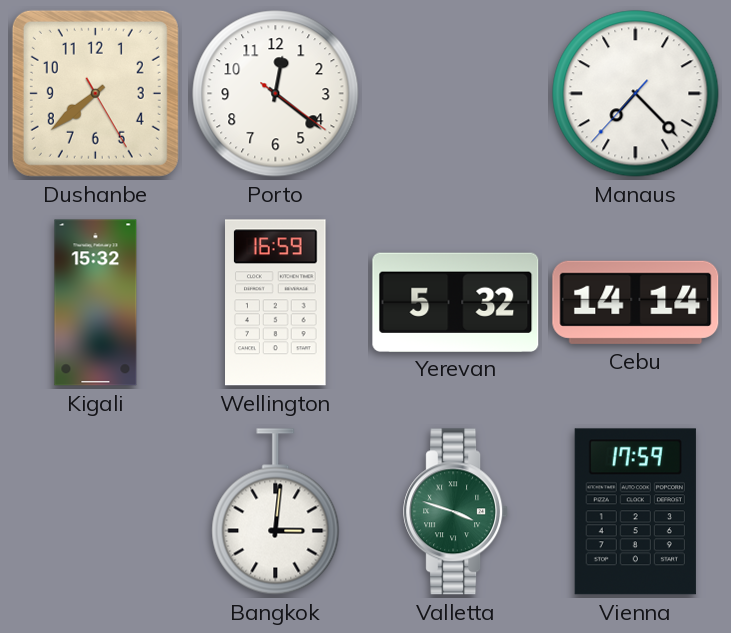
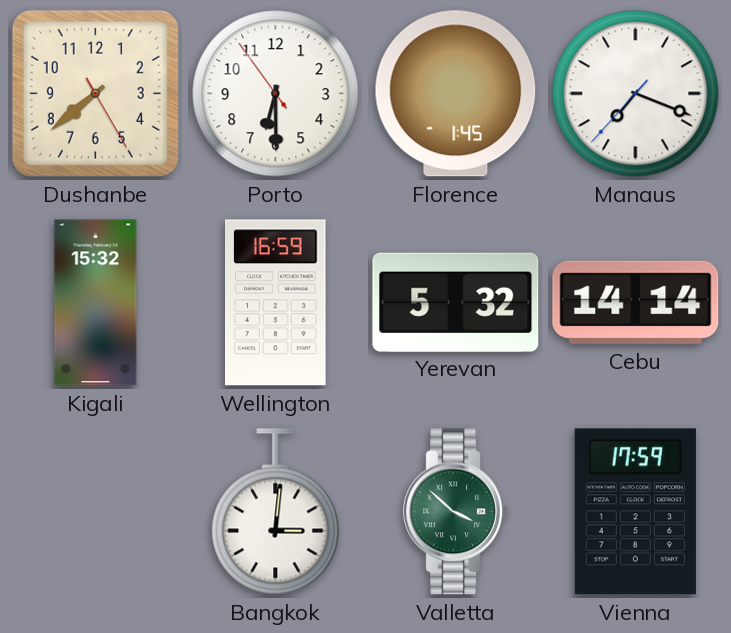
Porto: 12:21 -> 6:29
Florence: none -> 1:45
Manaus: 7:22 -> 7:18
Valletta: 3:48 -> 3:52
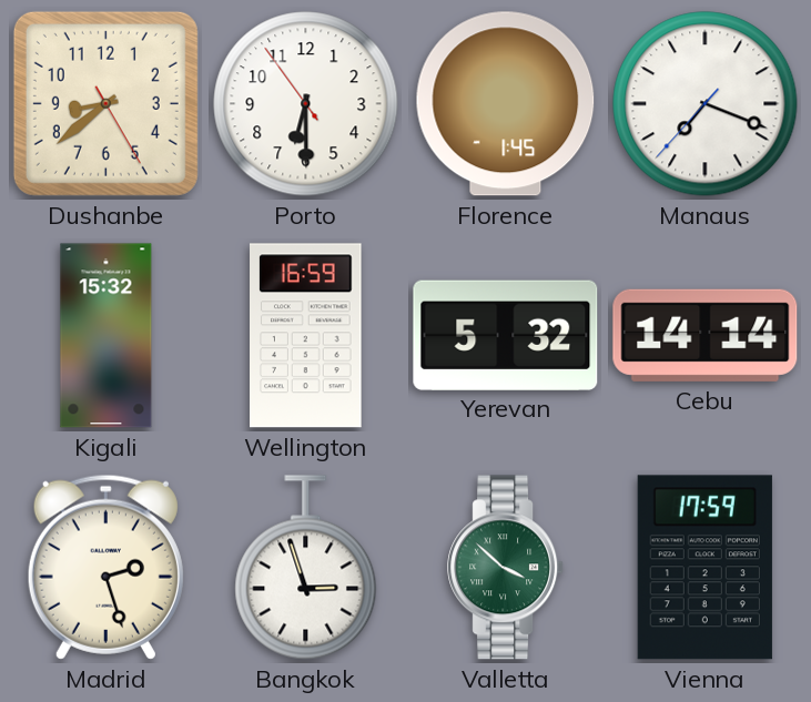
Dushanbe: 7:38 -> 8:38
Madrid: none -> 2:27
Bangkok: 3:01 -> 2:57
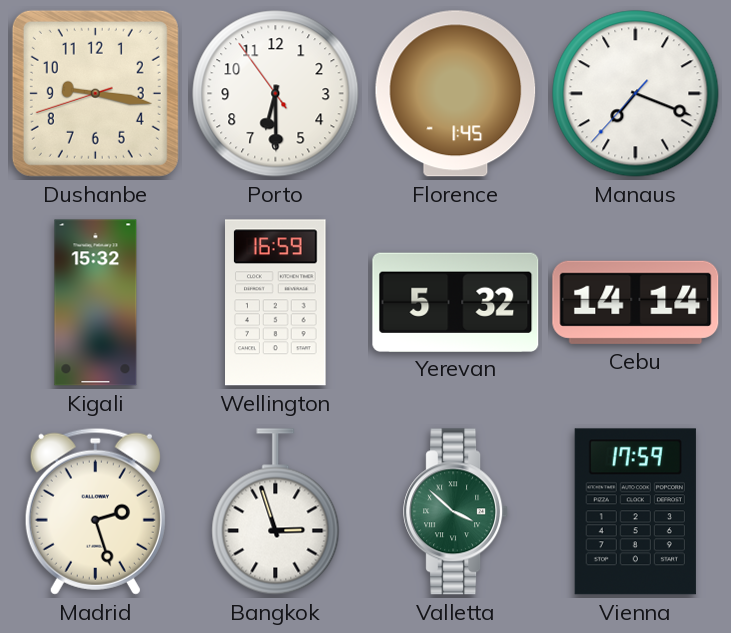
Dushanbe: 8:38 -> 9:16
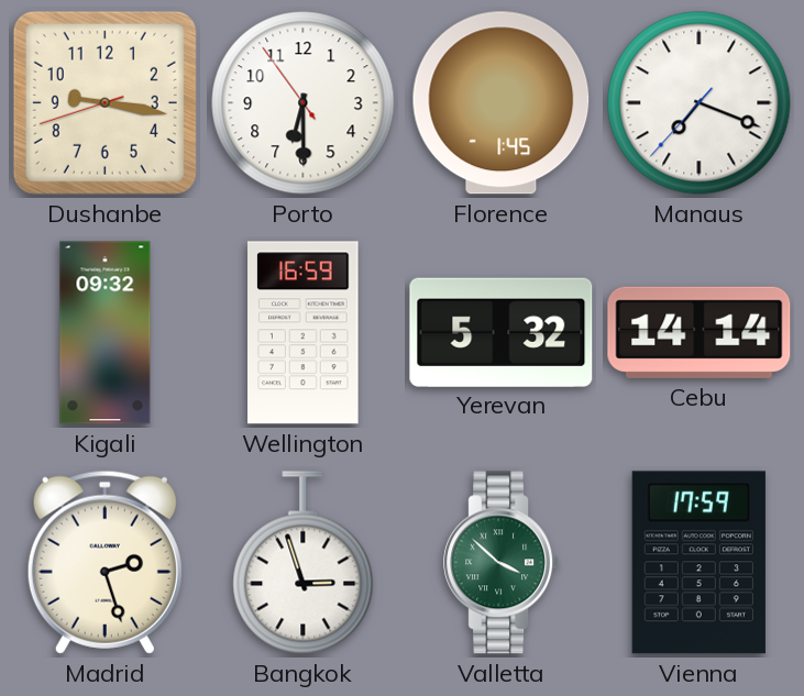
Kigali: 15:32 -> 09:32
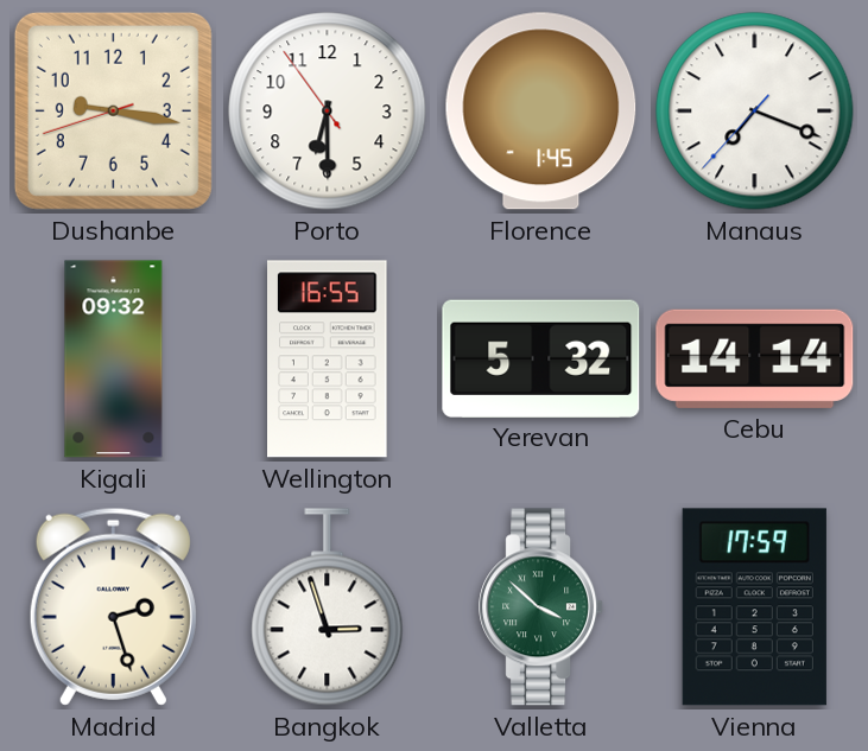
Wellington: 16:59 -> 16:55
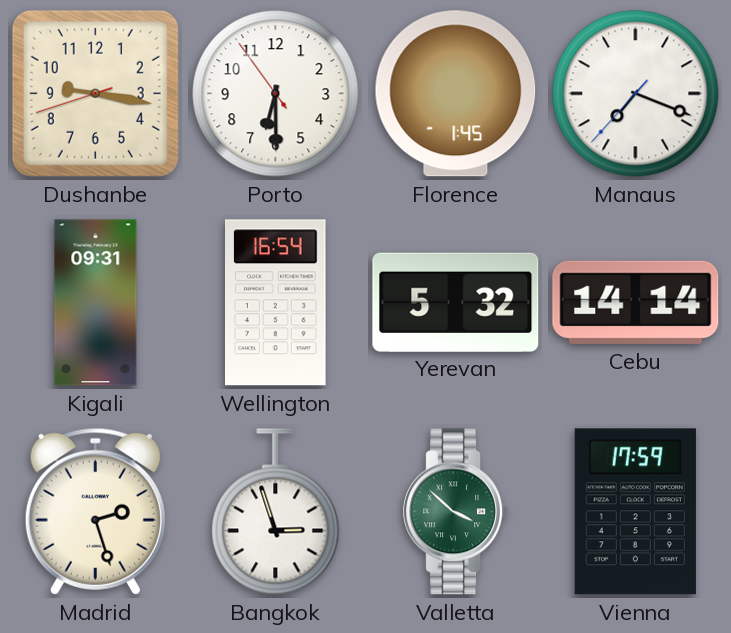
Kigali: 09:32 -> 09:31
Wellington: 16:55 -> 16:54
